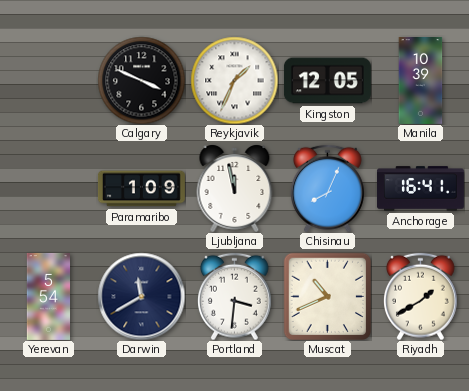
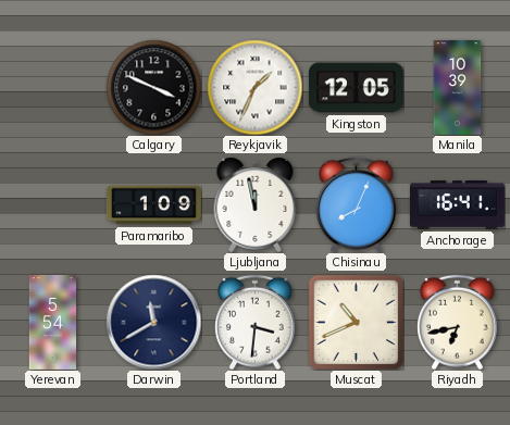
Riyadh: 1:40 -> 6:43
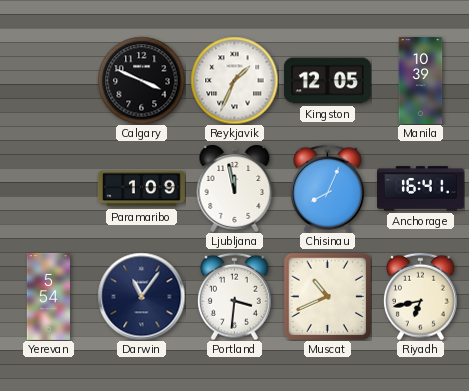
Darwin: 11:40 -> 11:06
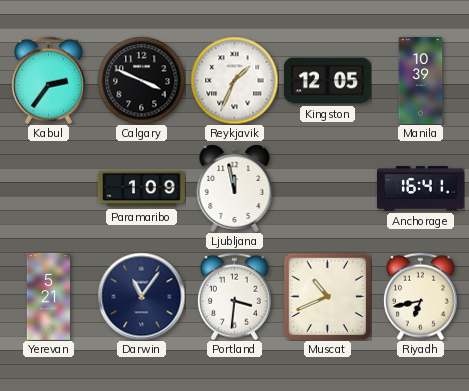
Kabul: none -> 2:36
Chisinau: 8:04 -> none
Yerevan: 5:54 -> 5:21
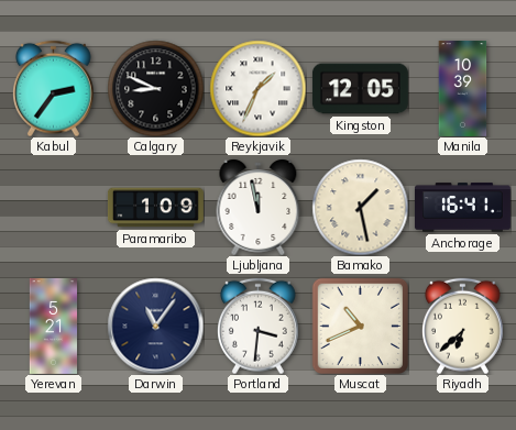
Calgary: 3:49 -> 8:49
Bamako: none -> 1:28
Riyadh: 6:43 -> 6:38
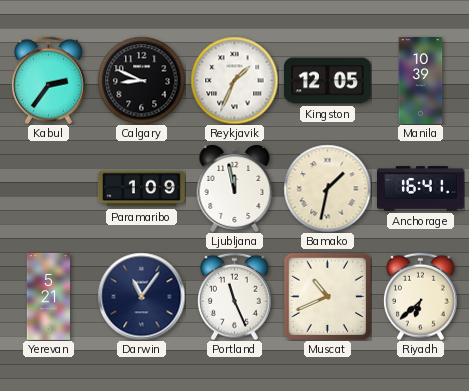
Bamako: 1:28 -> 1:32
Portland: 3:31 -> 11:26
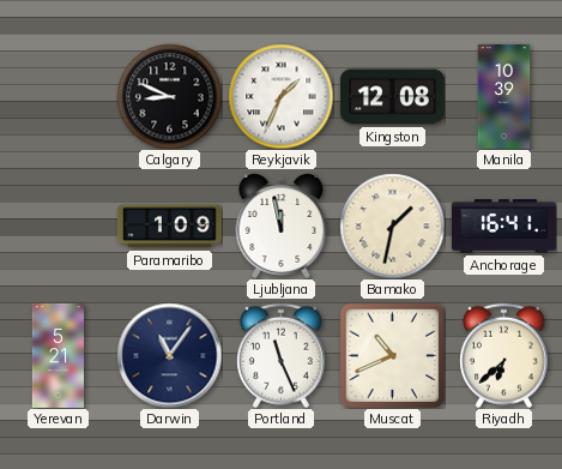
Kabul: 2:36 -> none
Kingston: 12:05 -> 12:08
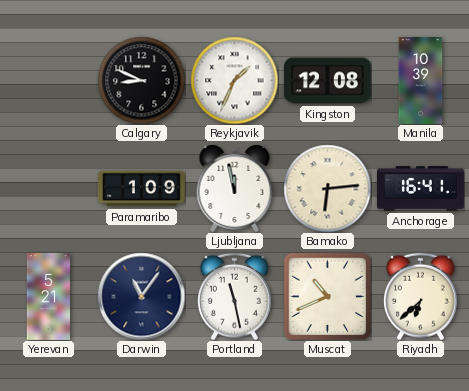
Bamako: 1:32 -> 6:14
Portland: 11:26 -> 11:28
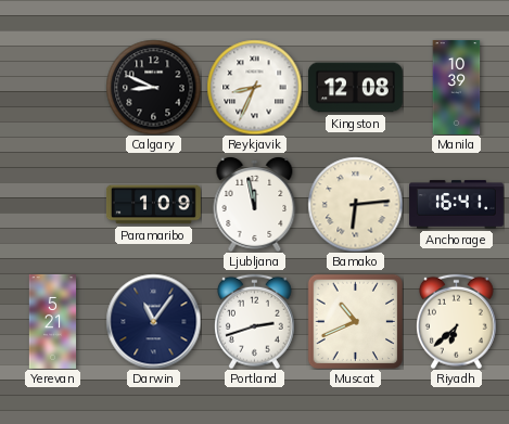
Reykjavik: 1:34 -> 8:34
Portland: 11:28 -> 2:42
